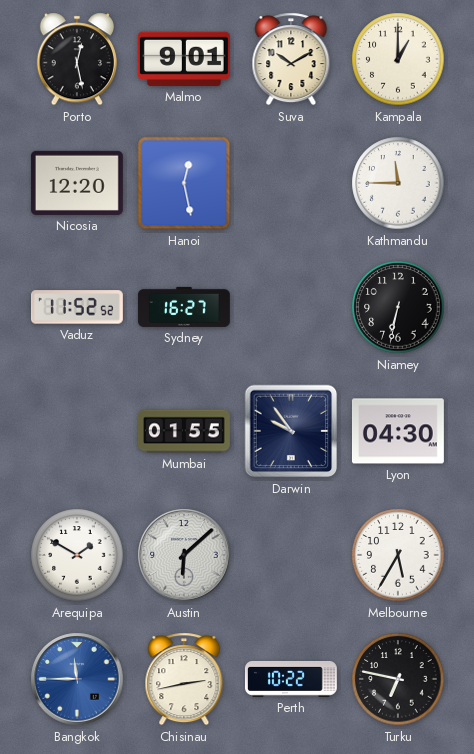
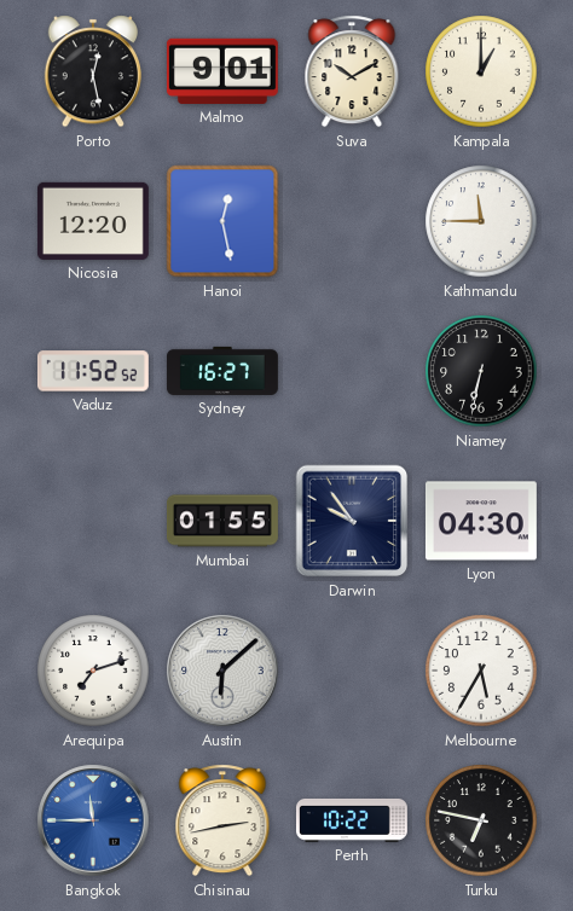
Arequipa: 1:50 -> 7:12
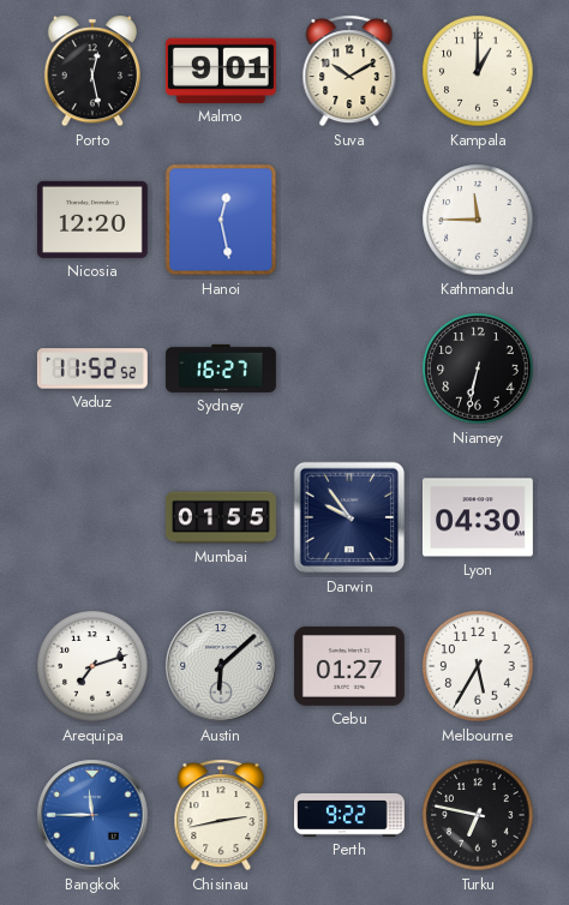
Cebu: none -> 01:27
Perth: 10:22 -> 9:22
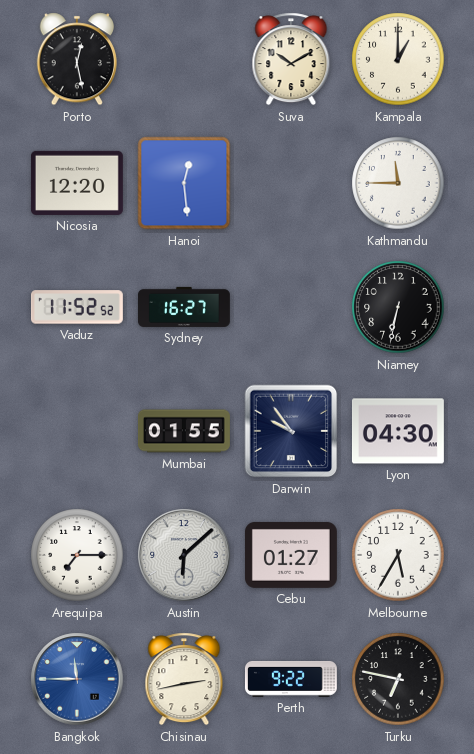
Malmo: 9:01 -> none
Hanoi: 12:28 -> 12:29
Arequipa: 7:12 -> 7:15
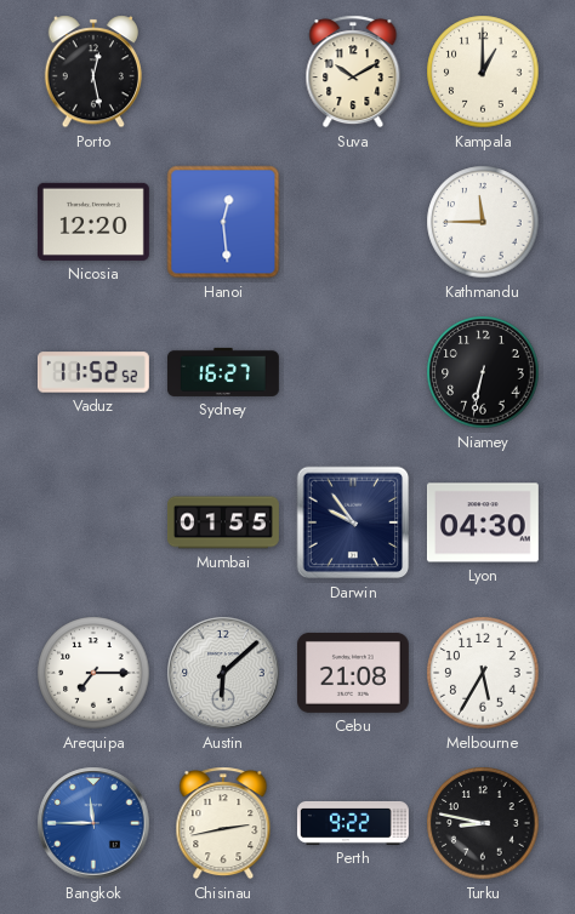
Cebu: 01:27 -> 21:08
Turku: 6:47 -> 8:47
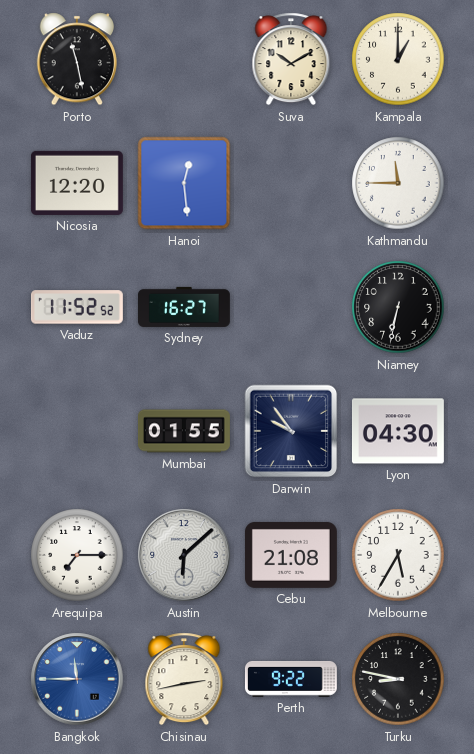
Porto: 12:28 -> 11:28
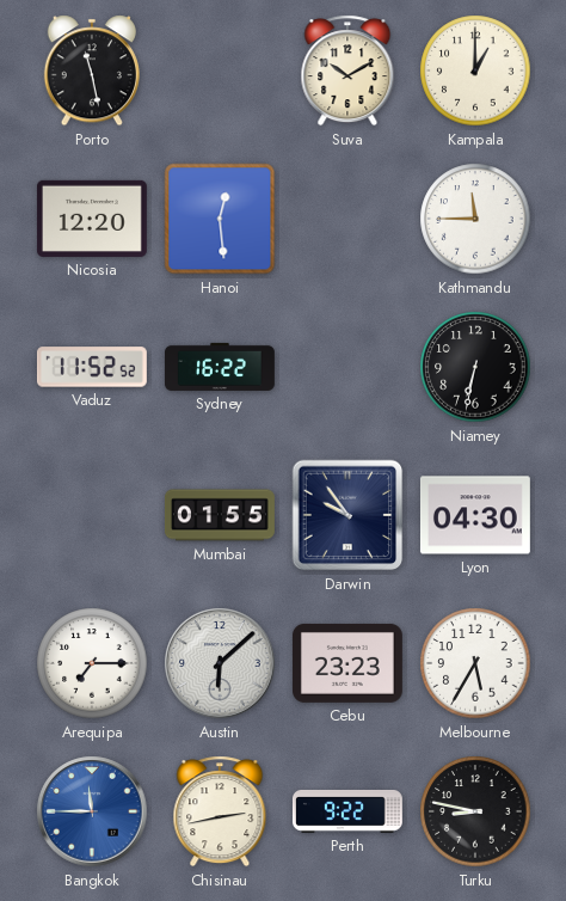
Sydney: 16:27 -> 16:22
Cebu: 21:08 -> 23:23
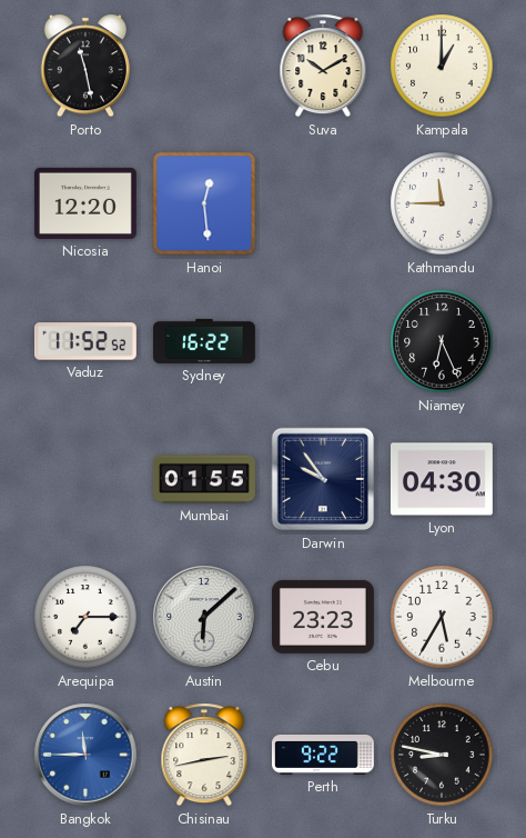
Niamey: 6:32 -> 6:26
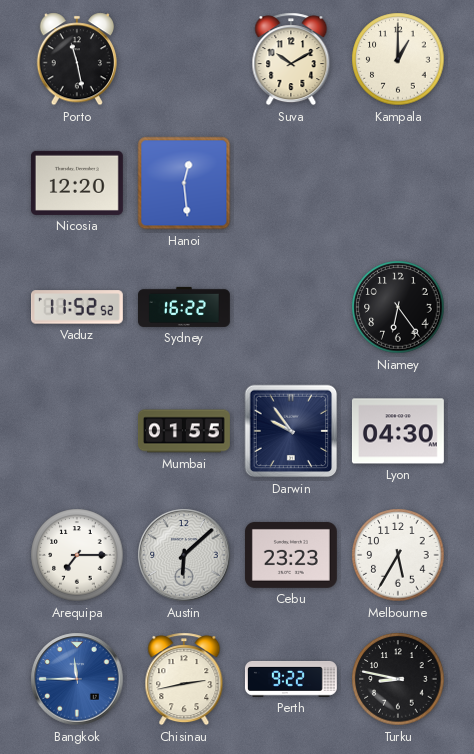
Kathmandu: 11:45 -> none
Niamey: 6:26 -> 6:24
